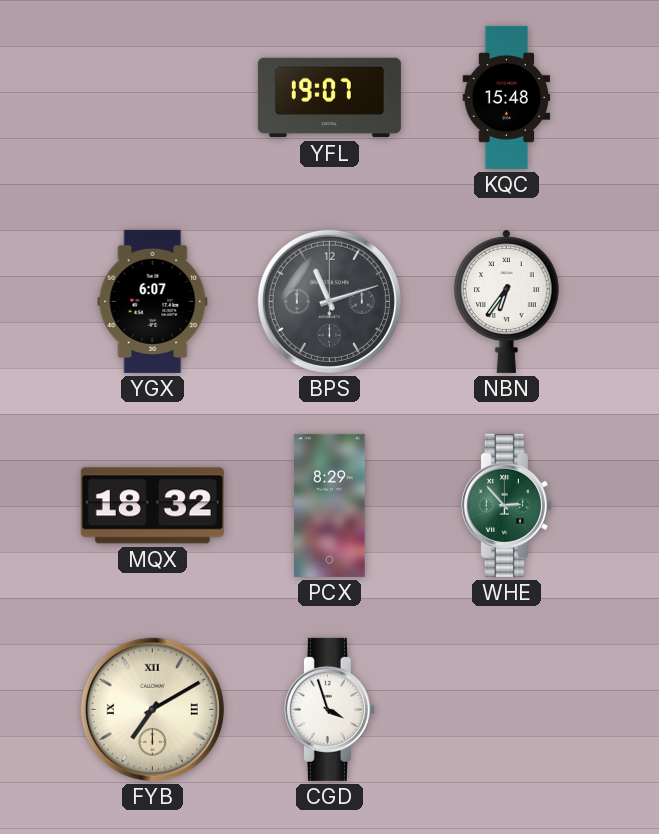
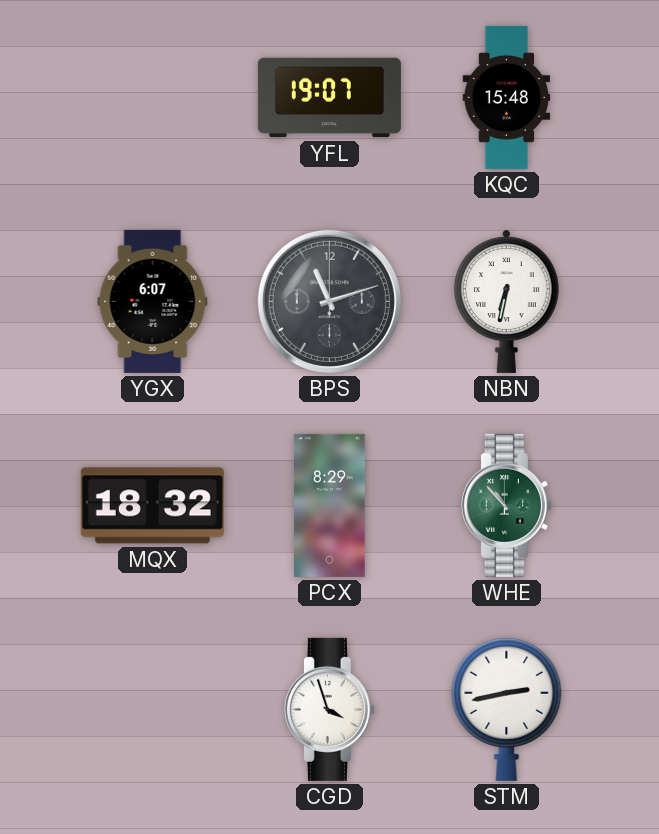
NBN: 6:36 -> 6:32
WHE: 2:53 -> 10:53
FYB: 7:10 -> none
STM: none -> 2:43
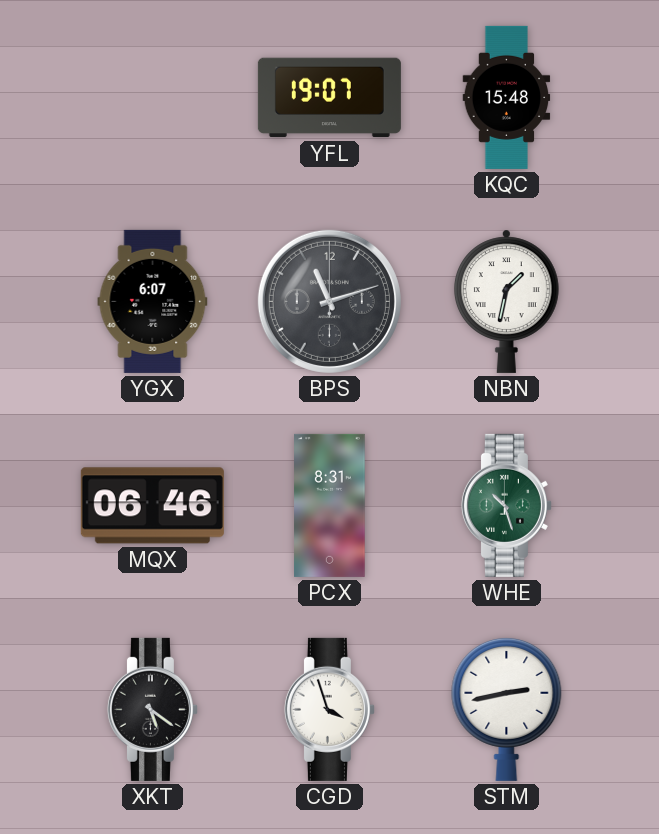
NBN: 6:32 -> 1:32
MQX: 18:32 -> 06:46
PCX: 8:29 -> 8:31
WHE: 10:53 -> 10:27
XKT: none -> 5:21
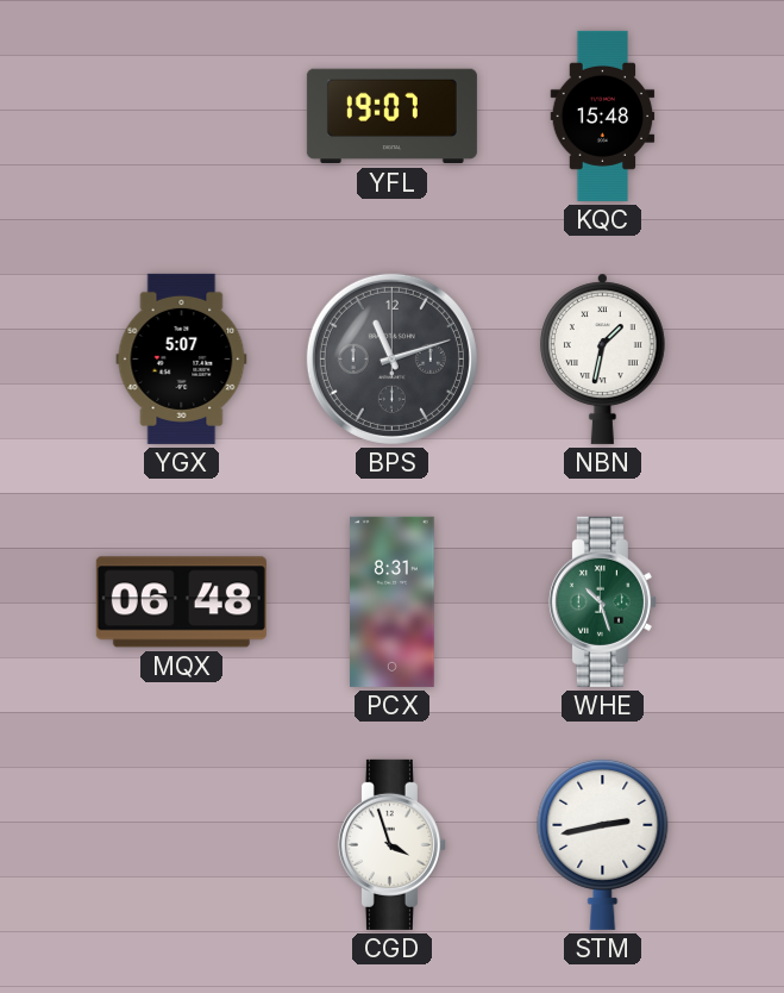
YGX: 6:07 -> 5:07
MQX: 06:46 -> 06:48
XKT: 5:21 -> none
